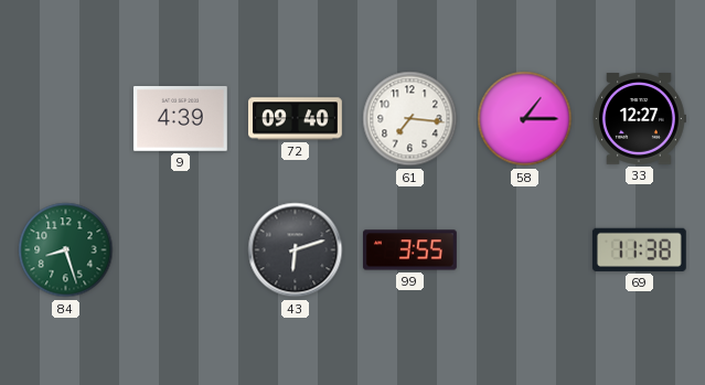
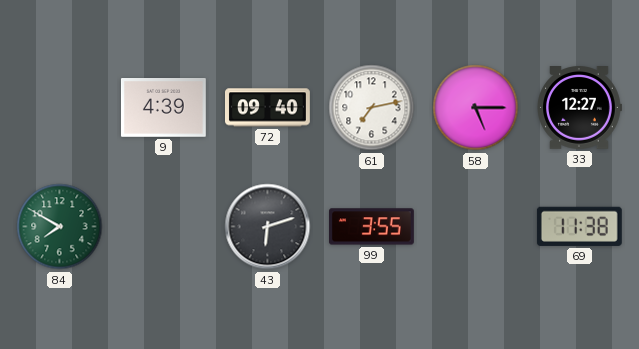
61: 7:16 -> 7:13
58: 1:15 -> 5:15
84: 8:27 -> 7:50
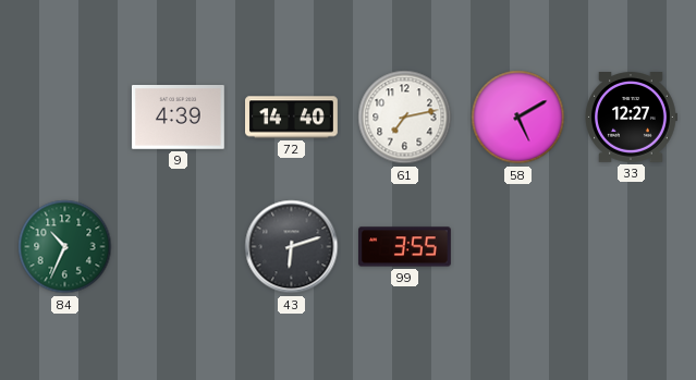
72: 09:40 -> 14:40
58: 5:15 -> 5:10
84: 7:50 -> 10:34
69: 11:38 -> none
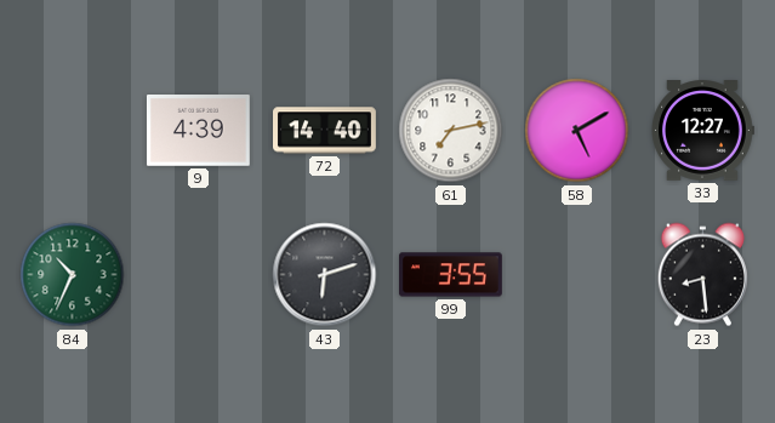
23: none -> 8:29
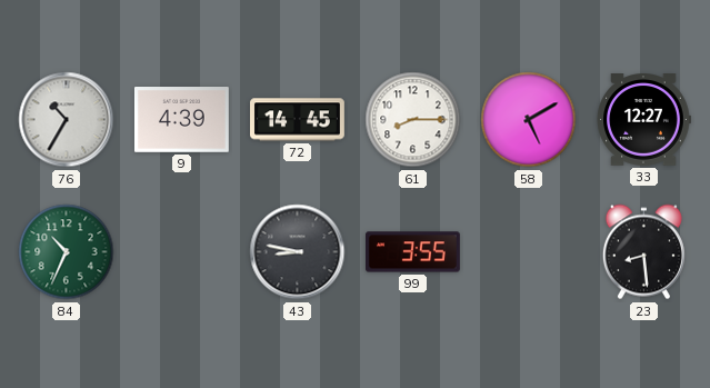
76: none -> 10:35
72: 14:40 -> 14:45
61: 7:13 -> 8:15
43: 6:12 -> 8:47
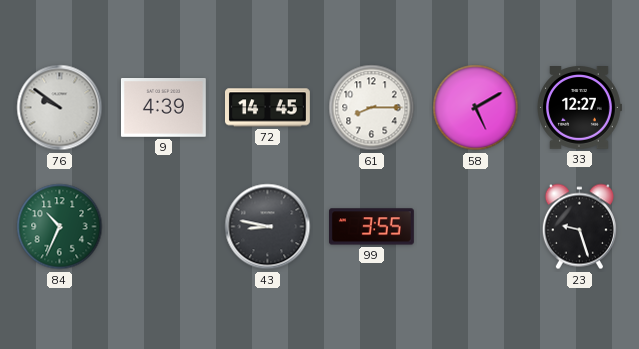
76: 10:35 -> 9:51
23: 8:29 -> 9:27
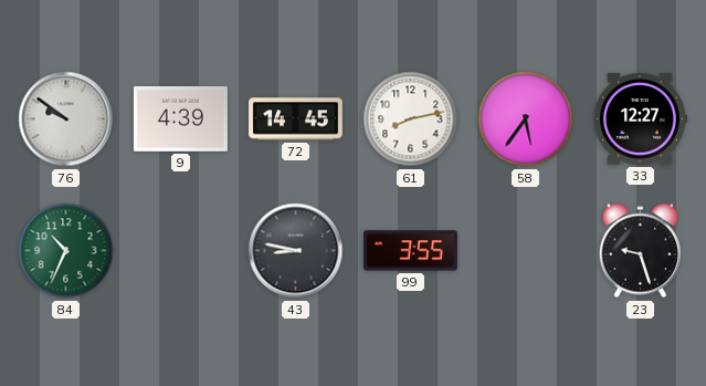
61: 8:15 -> 8:13
58: 5:10 -> 5:36
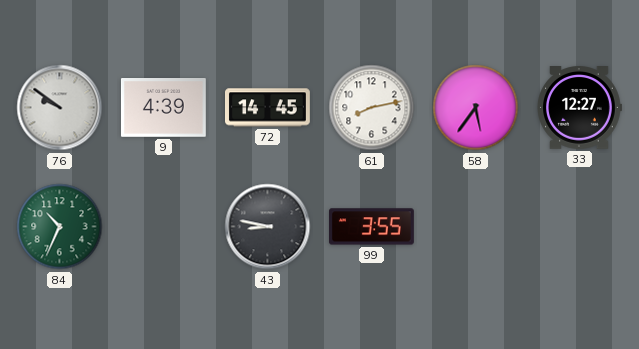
23: 9:27 -> none
